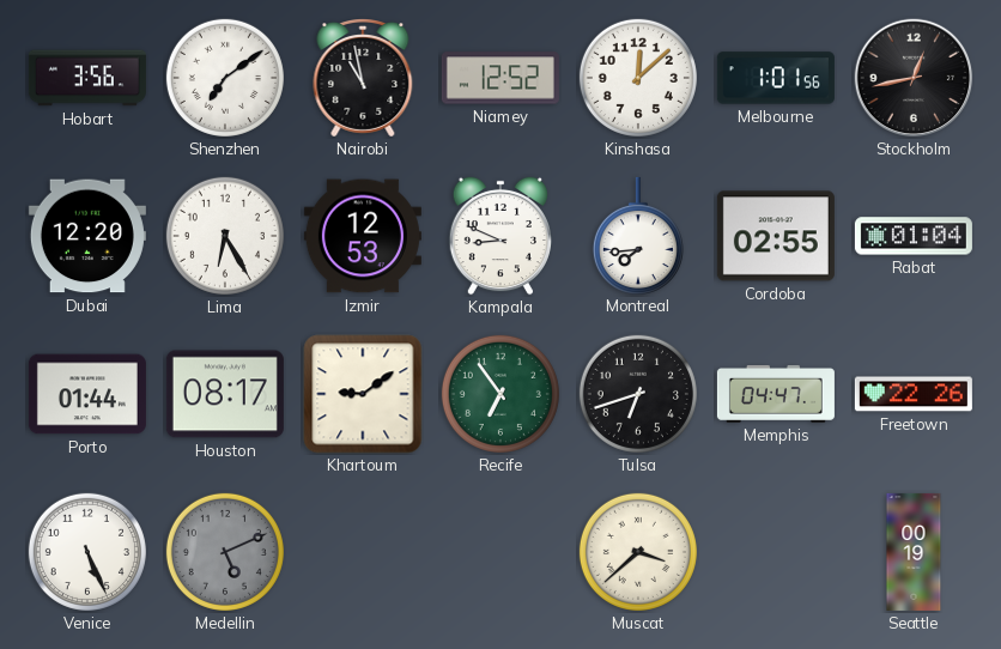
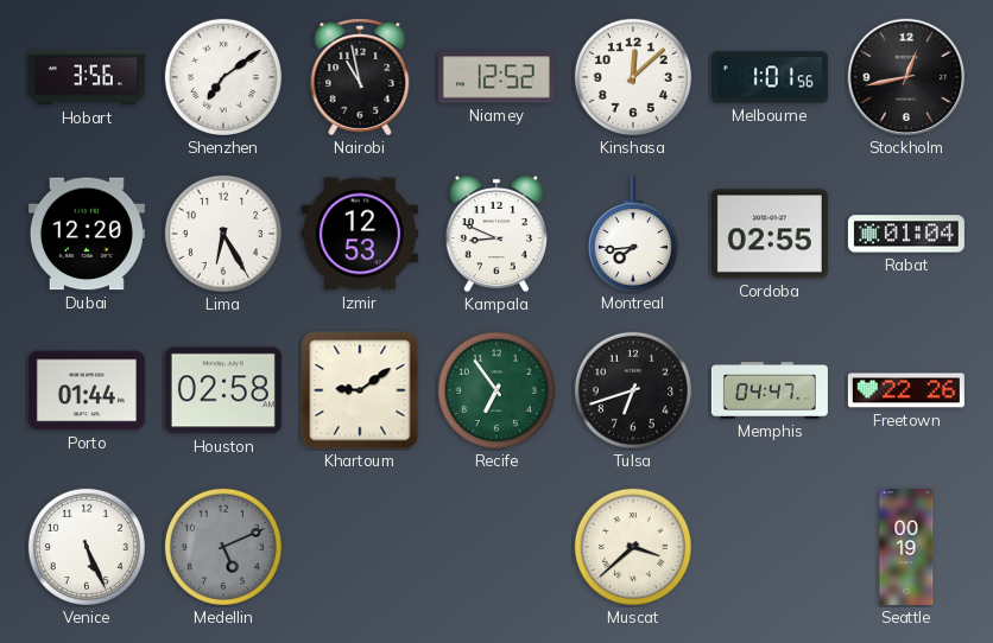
Houston: 08:17 -> 02:58
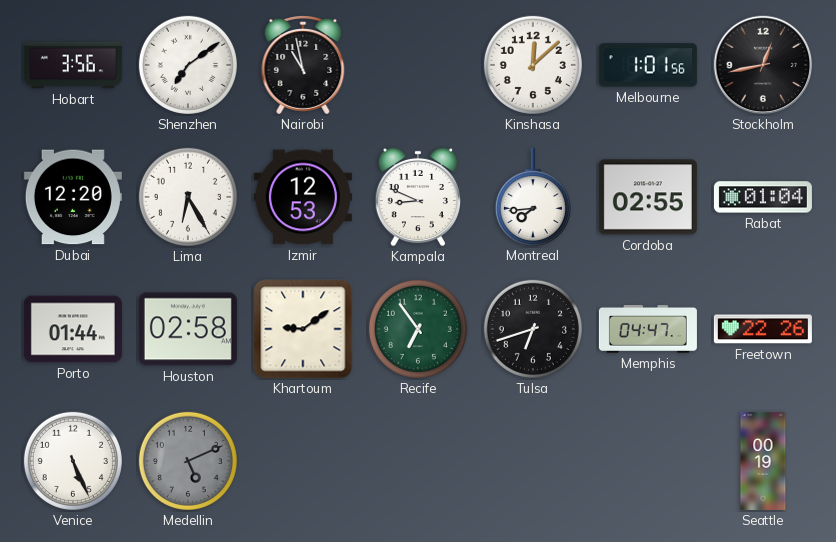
Niamey: 12:52 -> none
Muscat: 3:38 -> none
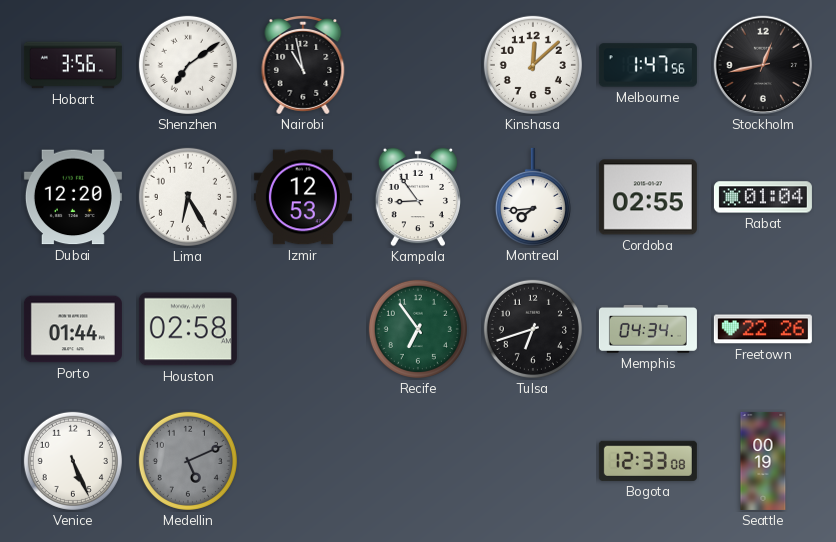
Melbourne: 1:01 -> 1:47
Kampala: 8:49 -> 8:54
Khartoum: 9:09 -> none
Memphis: 04:47 -> 04:34
Bogota: none -> 12:33
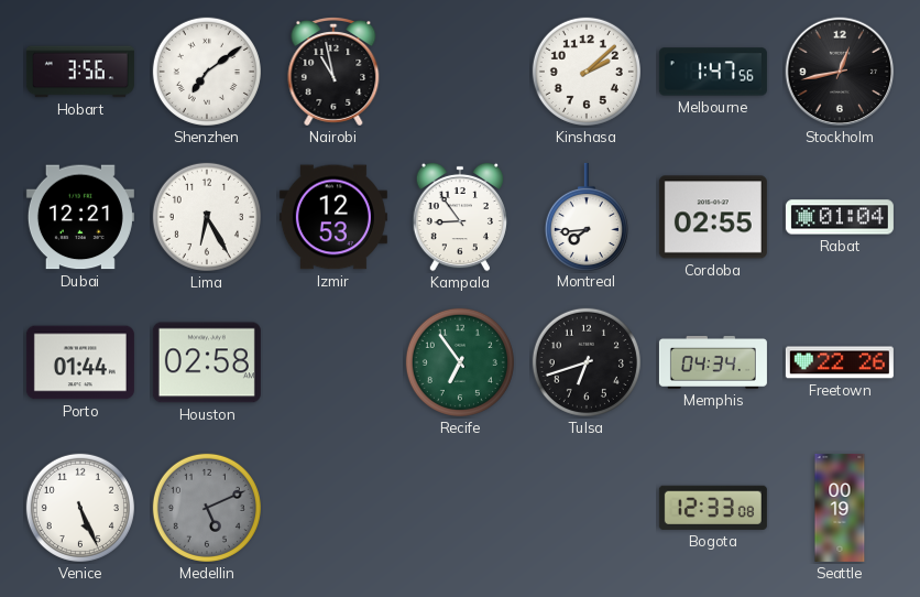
Kinshasa: 12:08 -> 2:08
Dubai: 12:20 -> 12:21
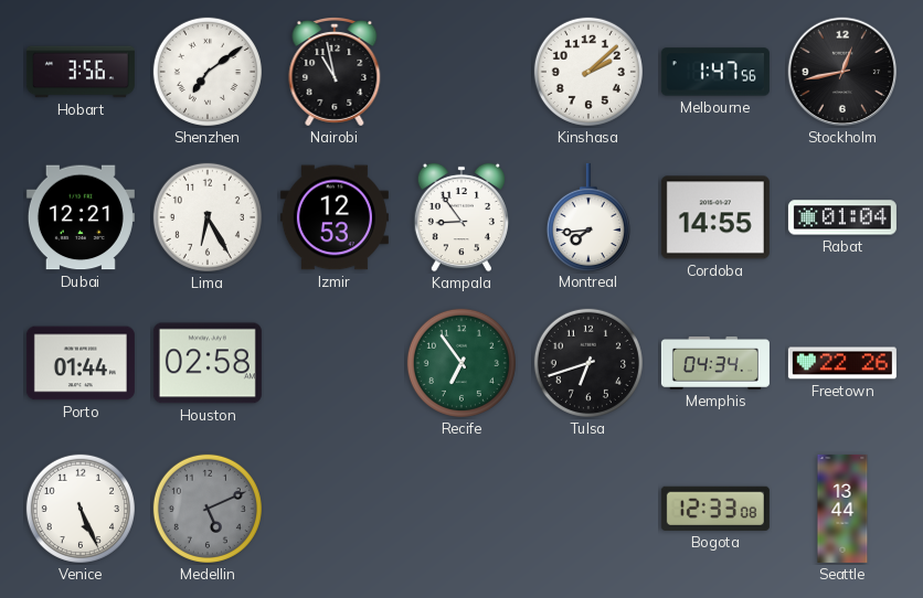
Cordoba: 02:55 -> 14:55
Seattle: 00:19 -> 13:44
